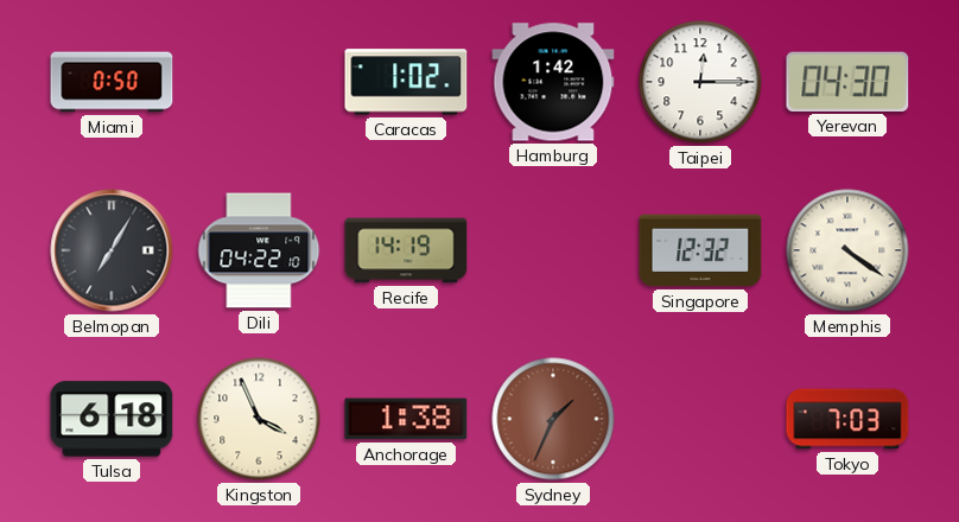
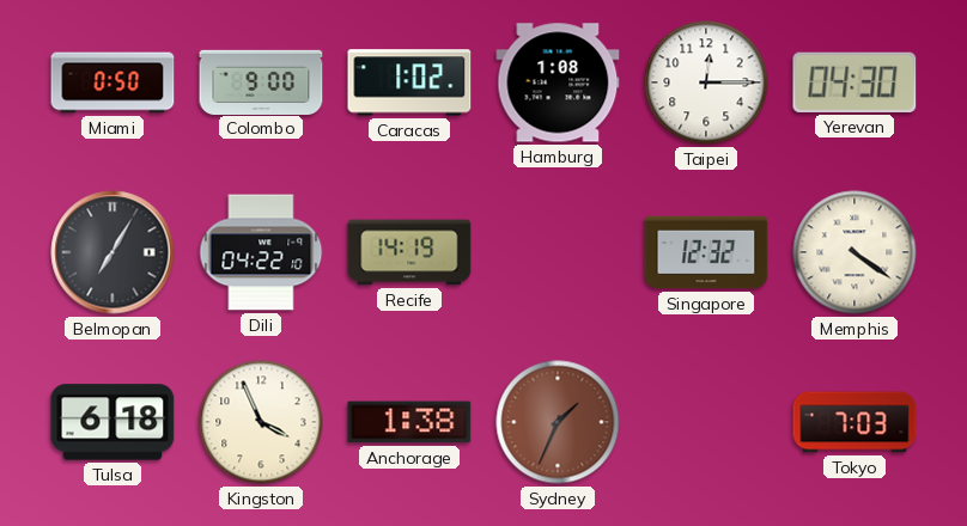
Colombo: none -> 9:00
Hamburg: 1:42 -> 1:08
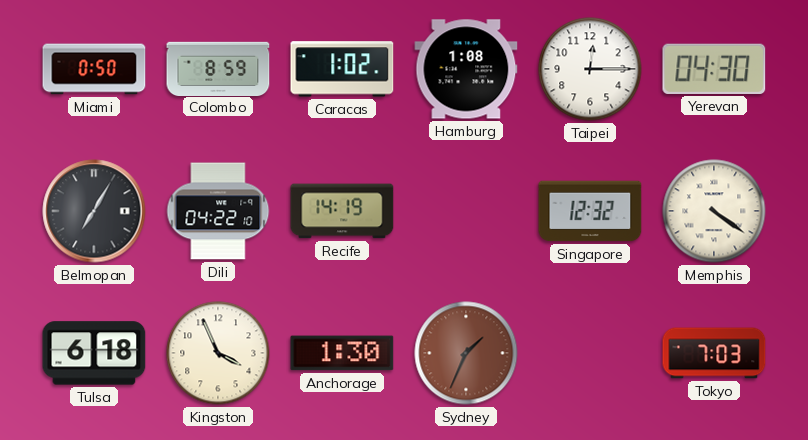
Colombo: 9:00 -> 8:59
Anchorage: 1:38 -> 1:30
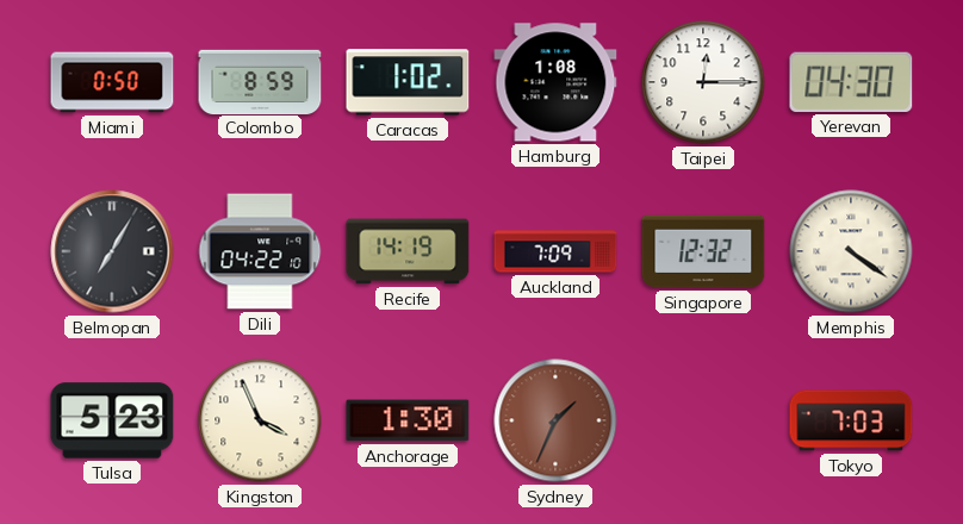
Auckland: none -> 7:09
Tulsa: 6:18 -> 5:23
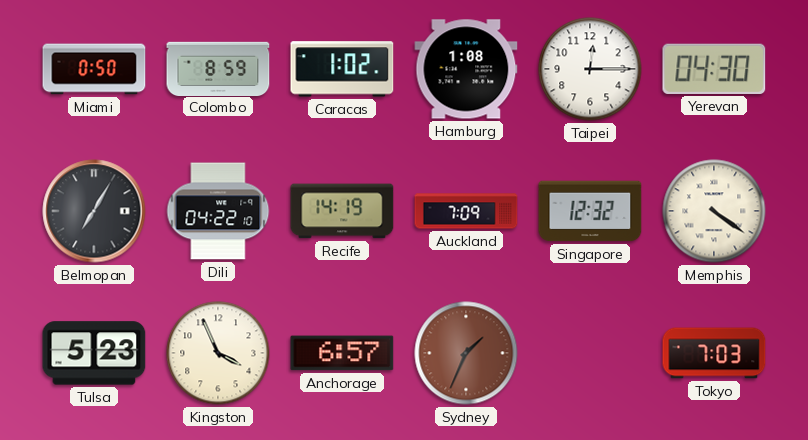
Anchorage: 1:30 -> 6:57
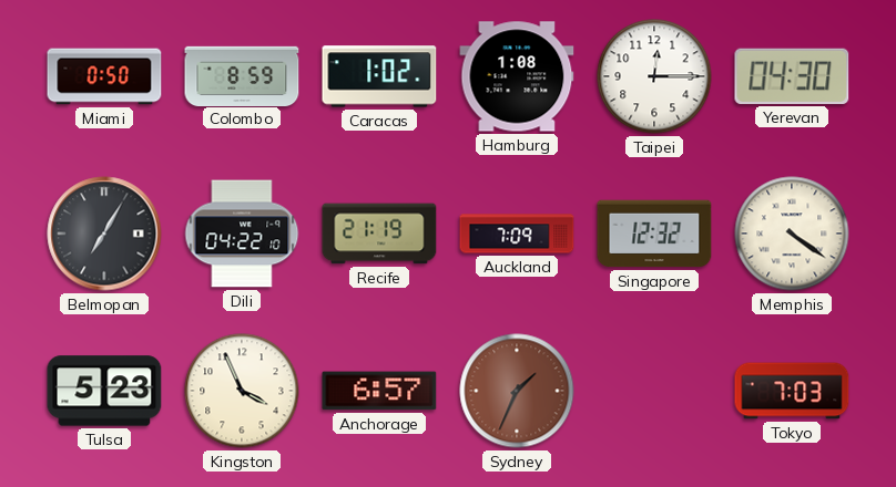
Recife: 14:19 -> 21:19
